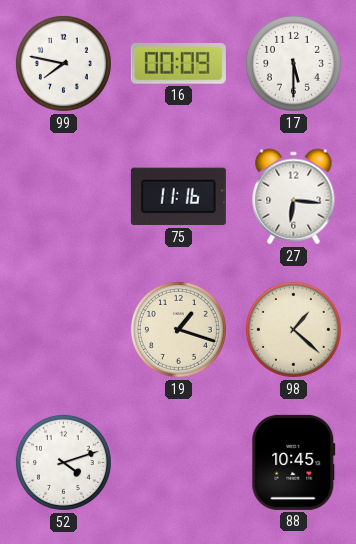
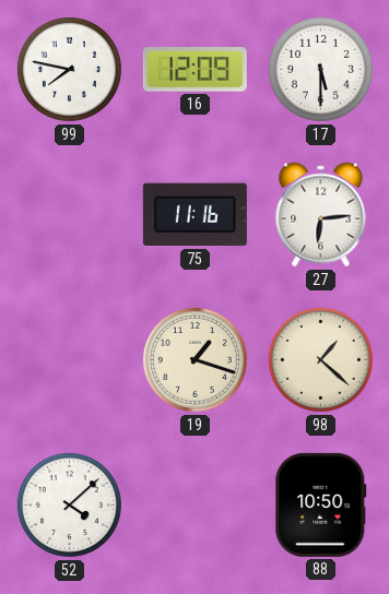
16: 00:09 -> 12:09
27: 6:16 -> 6:14
52: 4:12 -> 4:08
88: 10:45 -> 10:50
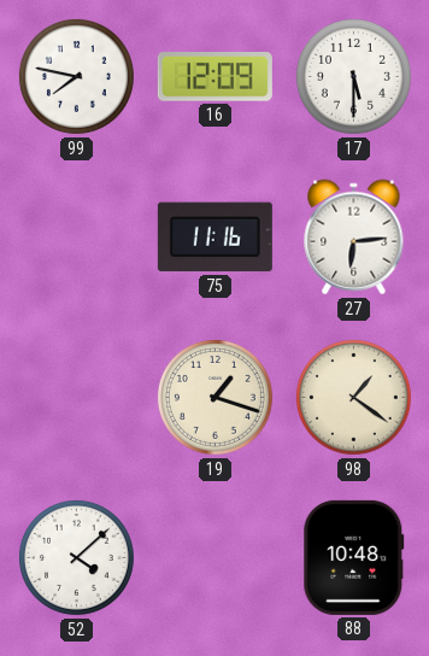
98: 1:22 -> 1:21
88: 10:50 -> 10:48
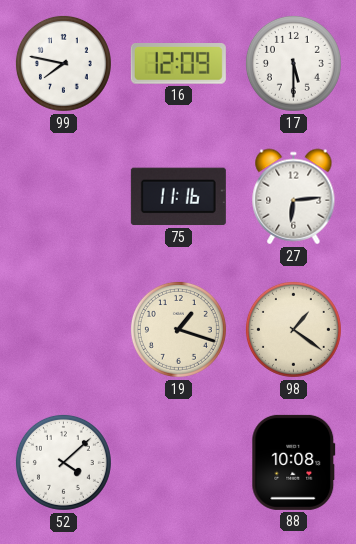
88: 10:48 -> 10:08
